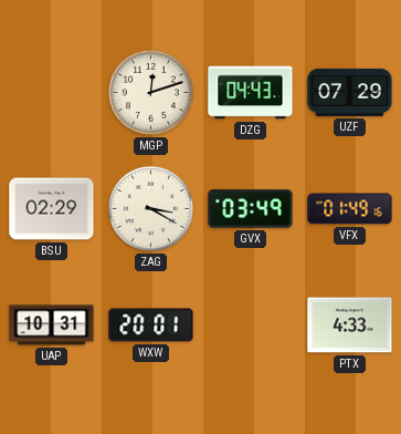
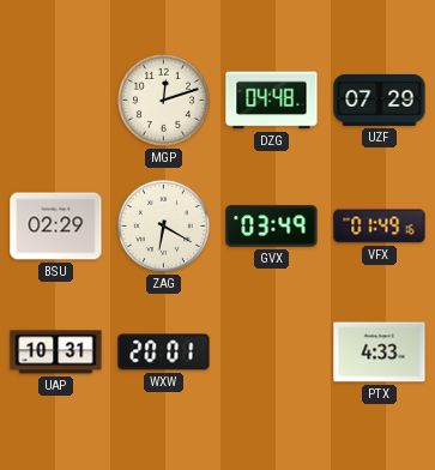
DZG: 04:43 -> 04:48
ZAG: 3:20 -> 6:20
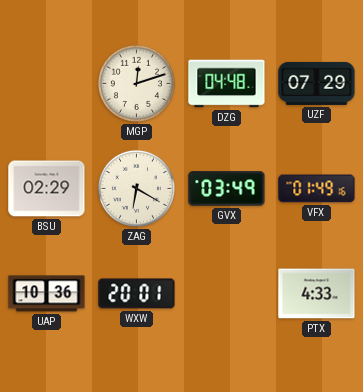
UAP: 10:31 -> 10:36
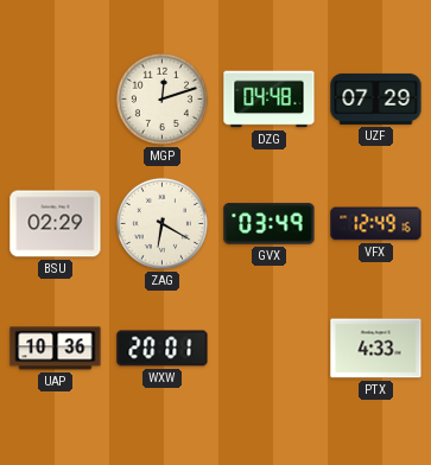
VFX: 01:49 -> 12:49
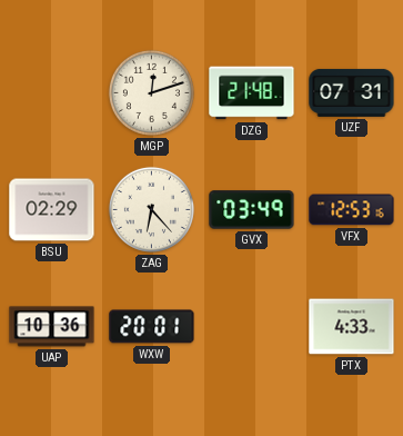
DZG: 04:48 -> 21:48
UZF: 07:29 -> 07:31
ZAG: 6:20 -> 6:23
VFX: 12:49 -> 12:53
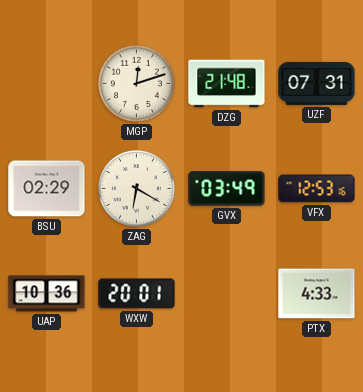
ZAG: 6:23 -> 6:20
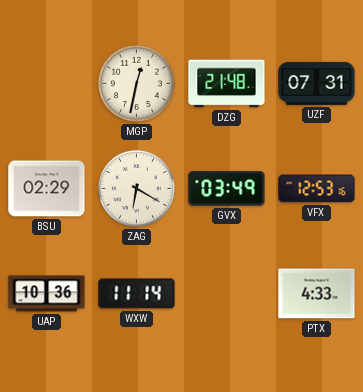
MGP: 12:12 -> 12:32
WXW: 20:01 -> 11:14
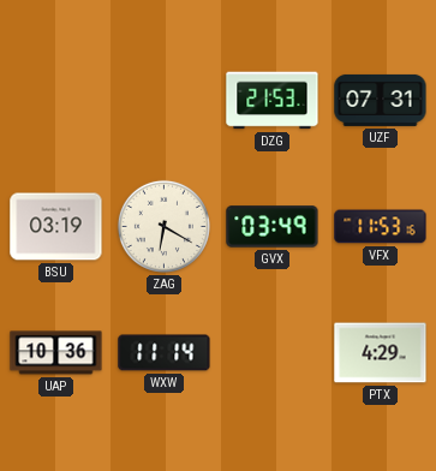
MGP: 12:32 -> none
DZG: 21:48 -> 21:53
BSU: 02:29 -> 03:19
VFX: 12:53 -> 11:53
PTX: 4:33 -> 4:29
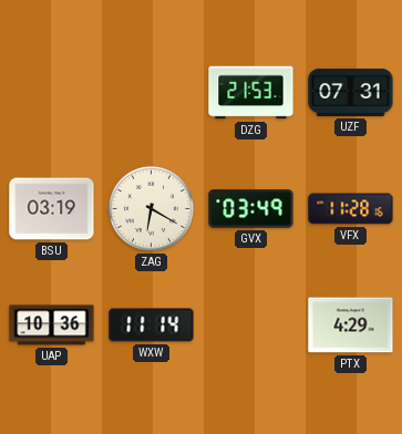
VFX: 11:53 -> 11:28
